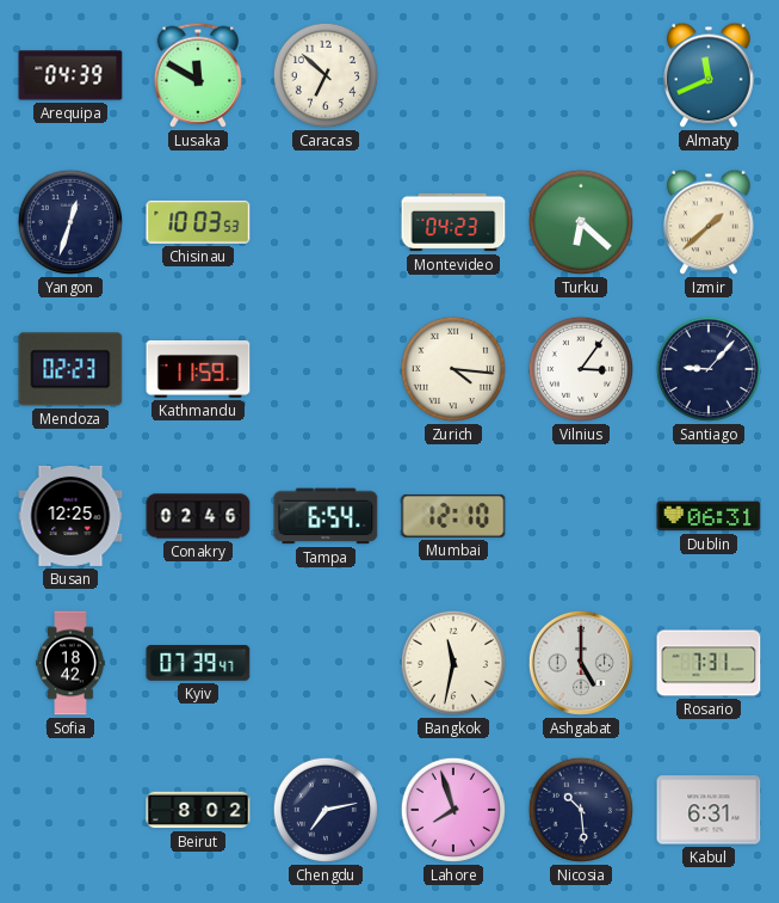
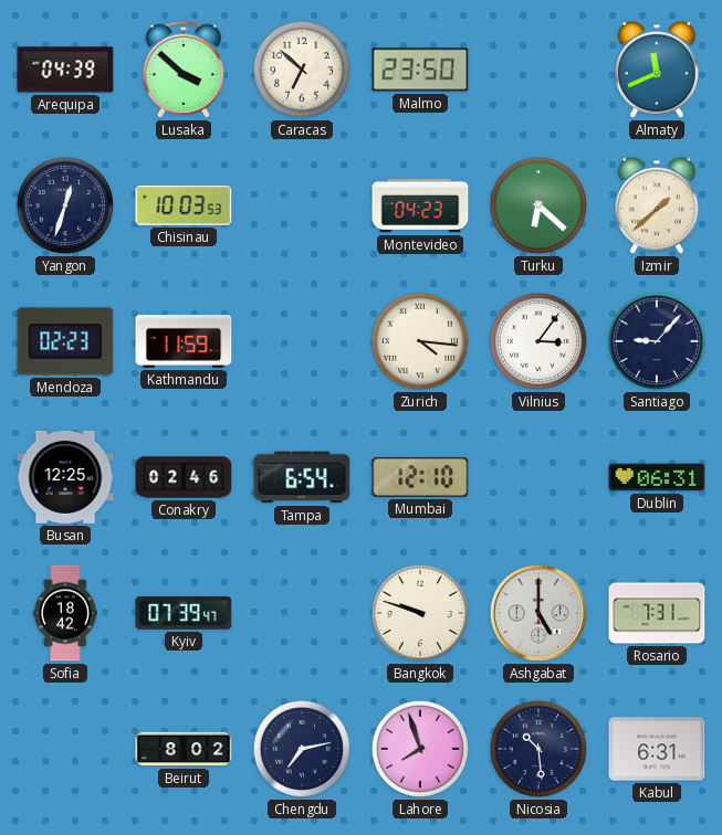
Lusaka: 11:50 -> 3:52
Malmo: none -> 23:50
Bangkok: 11:32 -> 9:48
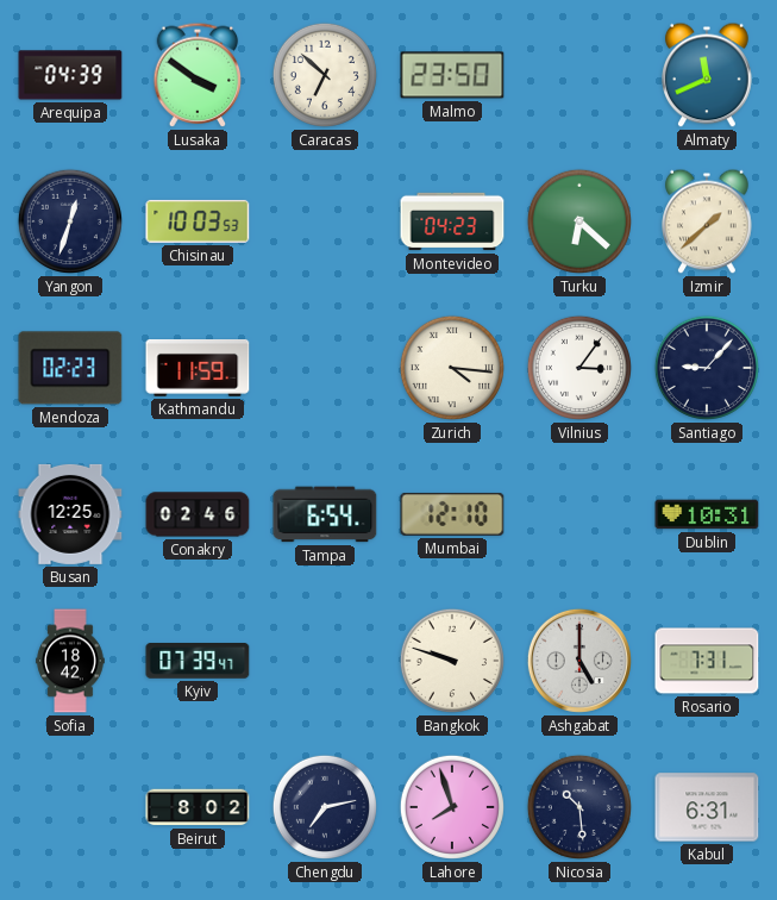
Lusaka: 3:52 -> 3:51
Dublin: 06:31 -> 10:31
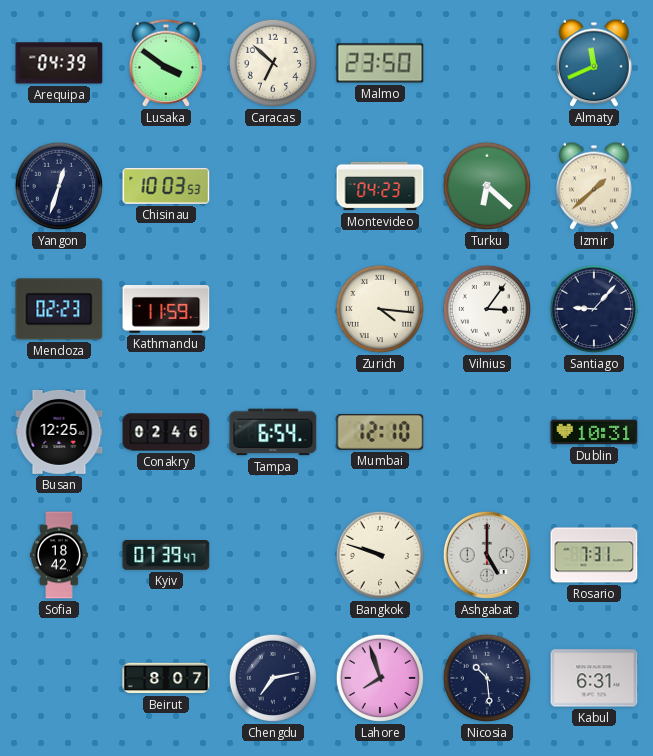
Beirut: 8:02 -> 8:07
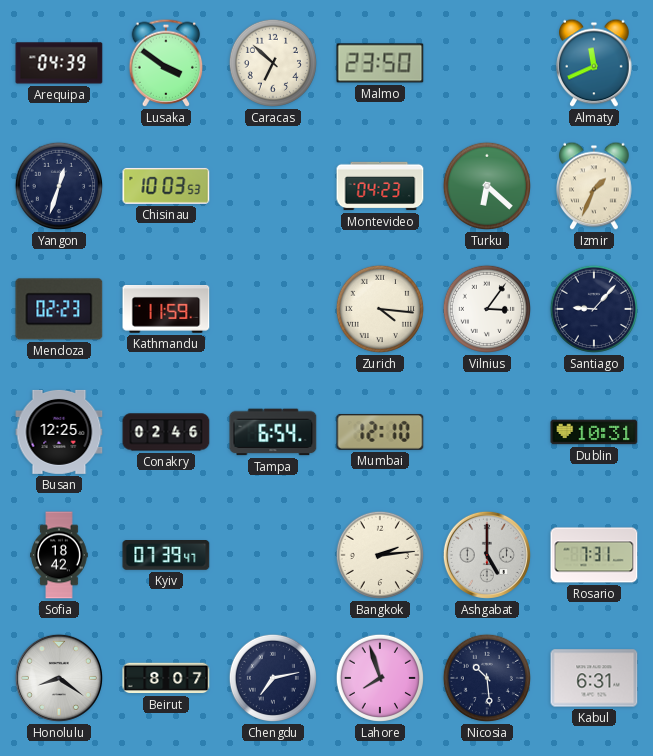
Izmir: 1:38 -> 1:34
Bangkok: 9:48 -> 2:14
Honolulu: none -> 8:21
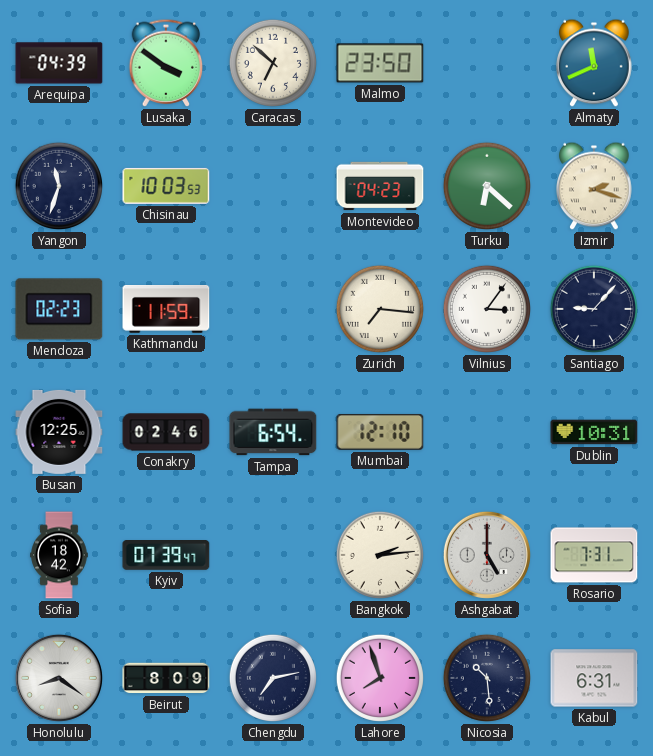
Yangon: 12:33 -> 11:33
Izmir: 1:34 -> 2:18
Zurich: 4:16 -> 7:16
Beirut: 8:07 -> 8:09
